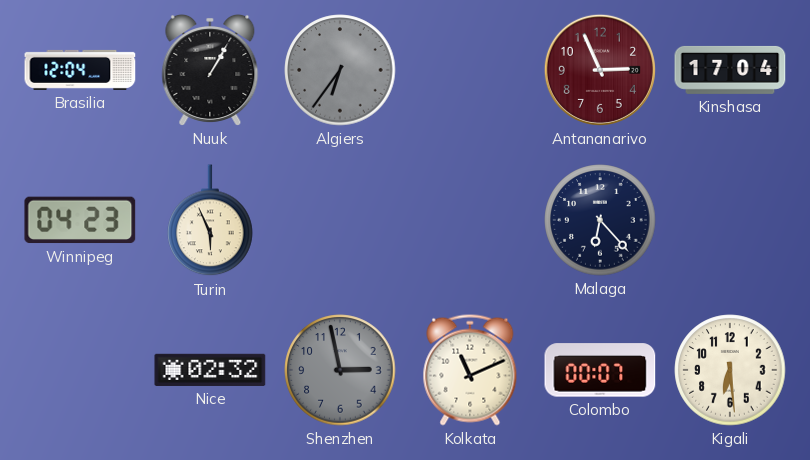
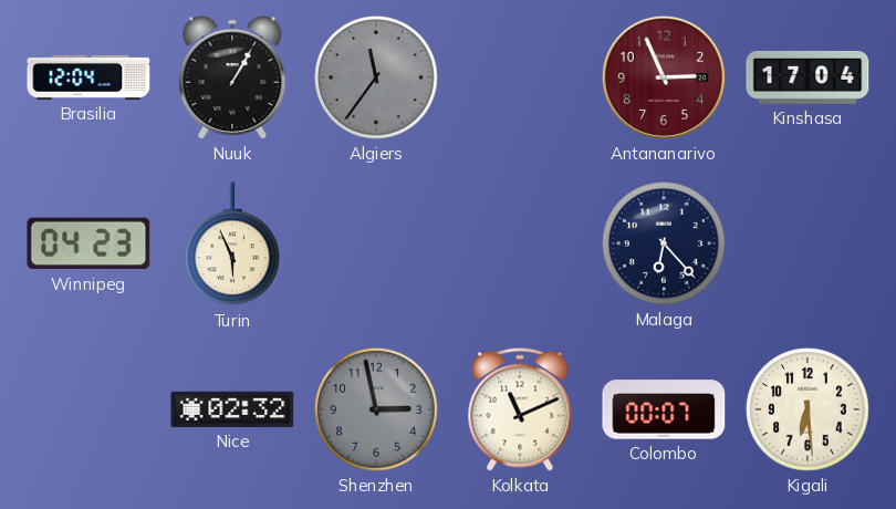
Algiers: 6:36 -> 11:36
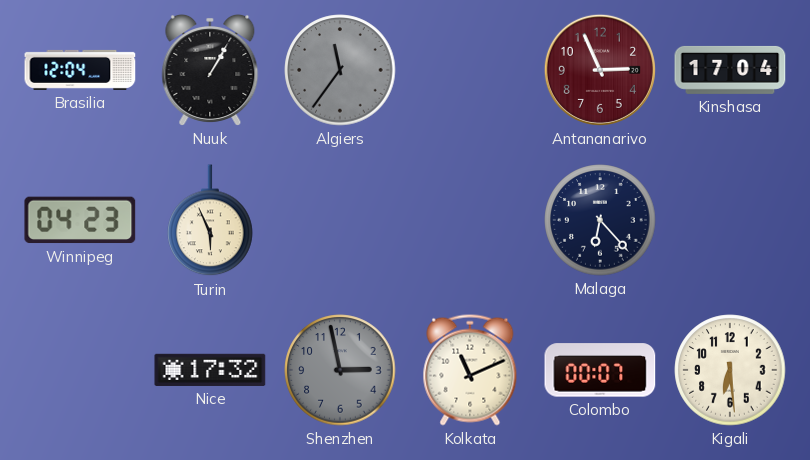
Nice: 02:32 -> 17:32
